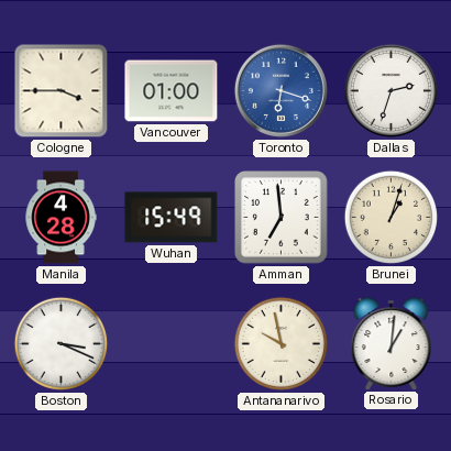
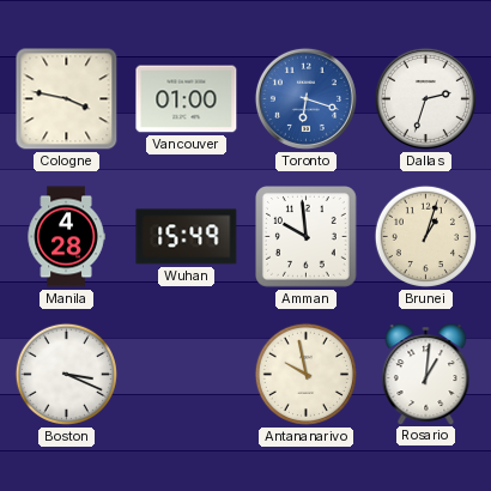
Cologne: 3:45 -> 3:47
Amman: 6:59 -> 9:59
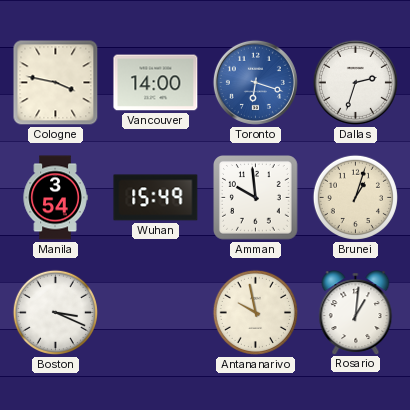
Vancouver: 01:00 -> 14:00
Manila: 4:28 -> 3:54
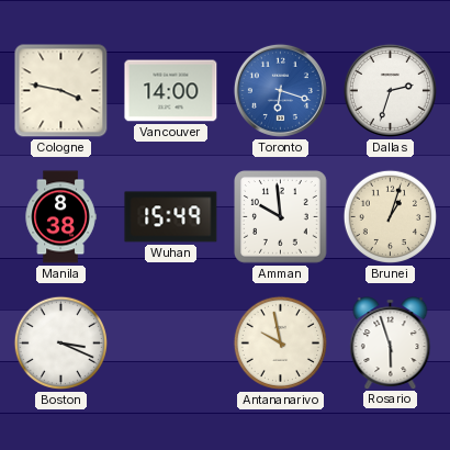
Manila: 3:54 -> 8:38
Rosario: 1:01 -> 5:57
